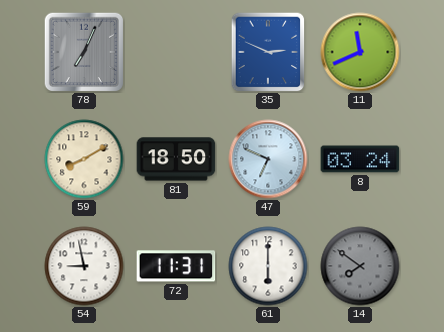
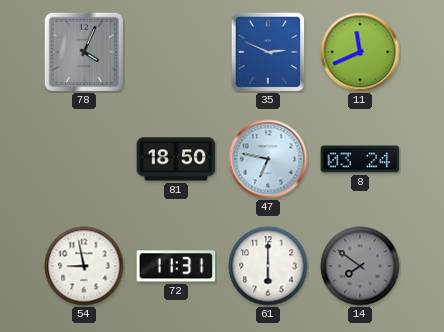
78: 7:04 -> 4:04
59: 8:10 -> none
47: 6:49 -> 6:47
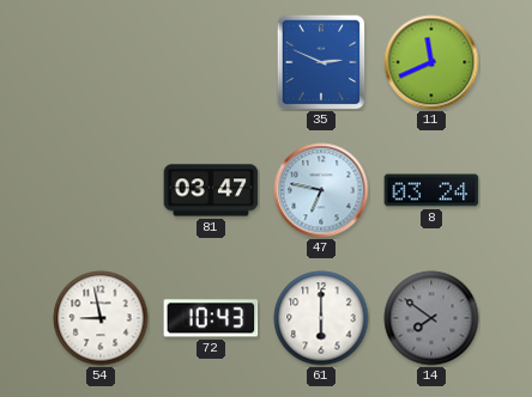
78: 4:04 -> none
81: 18:50 -> 03:47
72: 11:31 -> 10:43
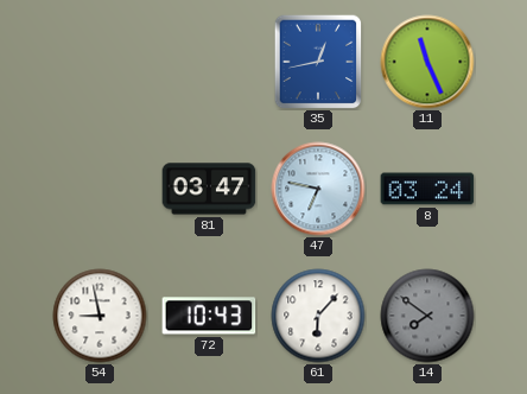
35: 2:49 -> 12:43
11: 11:41 -> 11:26
61: 6:00 -> 6:07
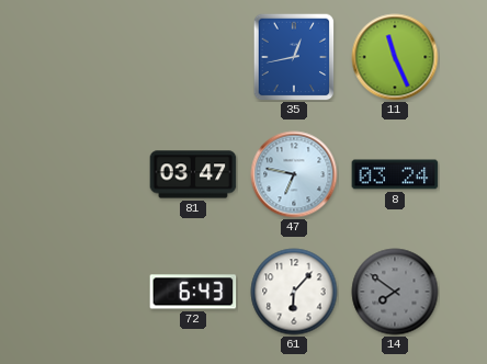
54: 8:58 -> none
72: 10:43 -> 6:43
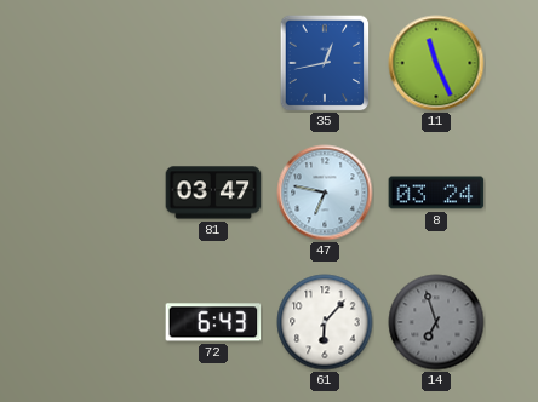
14: 7:51 -> 6:57
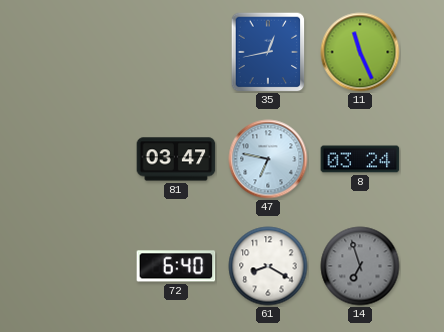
72: 6:43 -> 6:40
61: 6:07 -> 8:20
